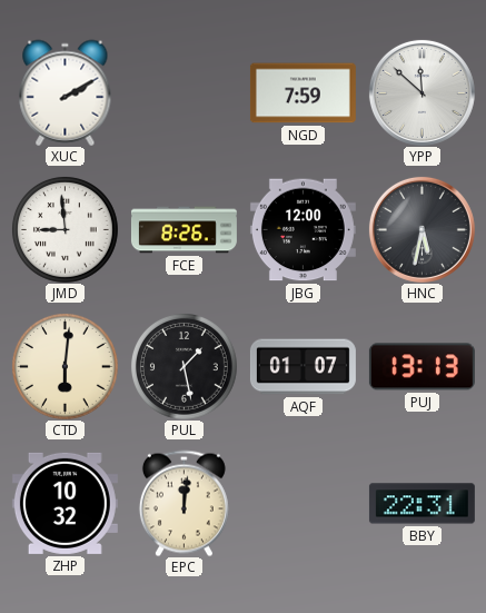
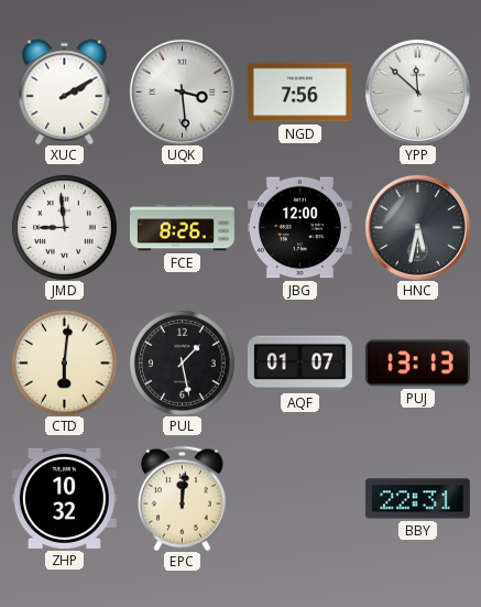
UQK: none -> 3:29
NGD: 7:59 -> 7:56
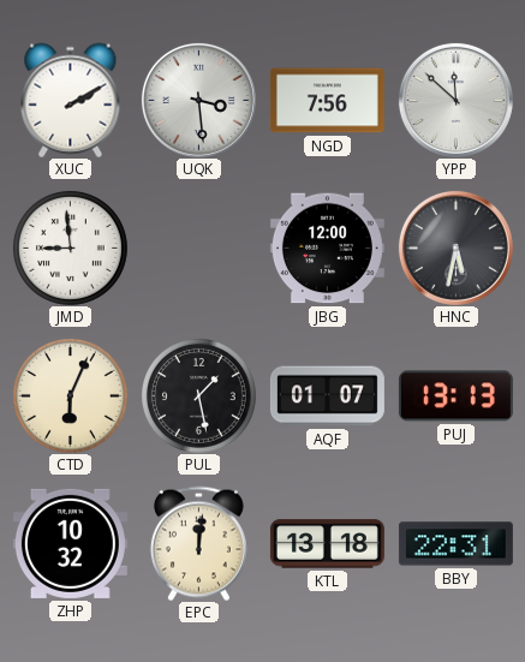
FCE: 8:26 -> none
CTD: 6:01 -> 6:04
KTL: none -> 13:18
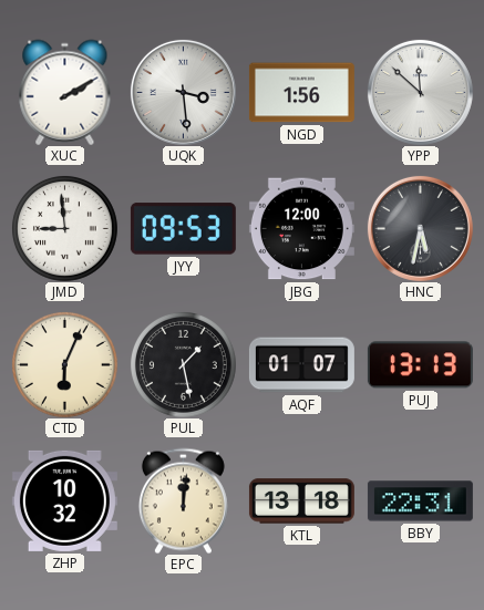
NGD: 7:56 -> 1:56
JYY: none -> 09:53
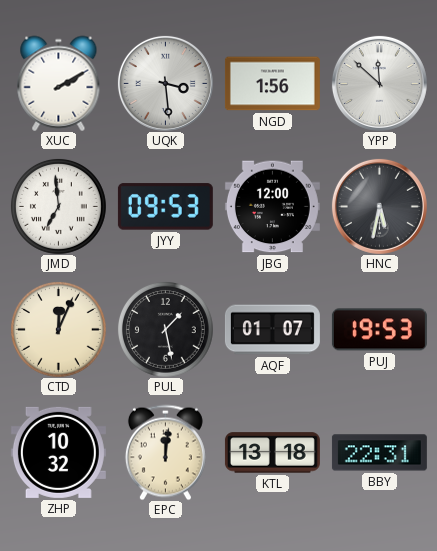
JMD: 8:59 -> 6:59
CTD: 6:04 -> 12:04
PUJ: 13:13 -> 19:53
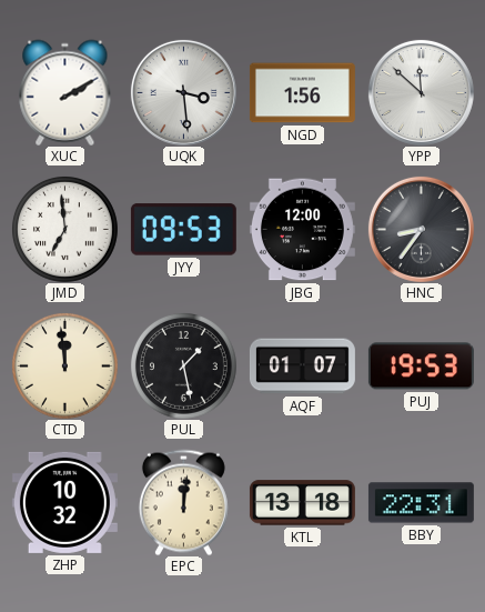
HNC: 5:32 -> 8:36
CTD: 12:04 -> 11:59
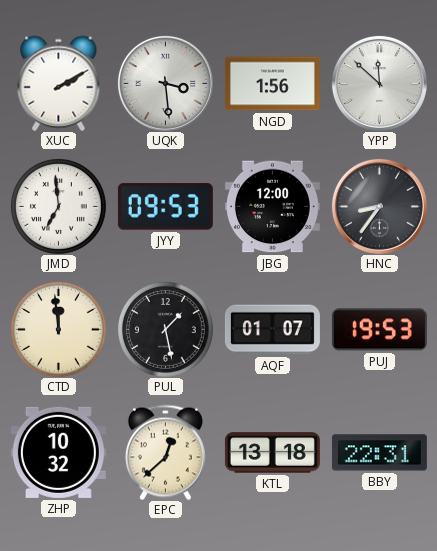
EPC: 12:01 -> 12:38
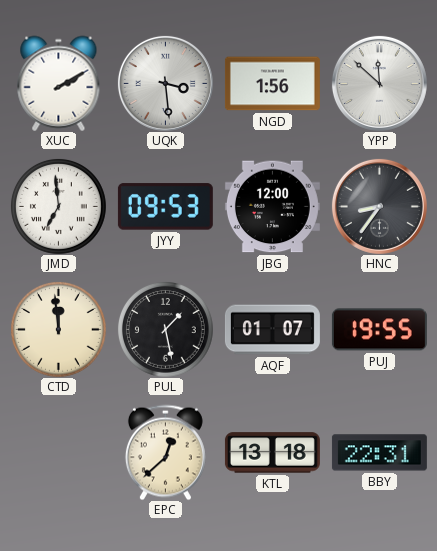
PUJ: 19:53 -> 19:55
ZHP: 10:32 -> none
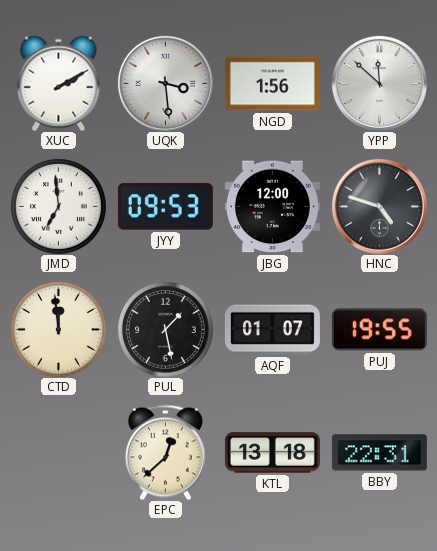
HNC: 8:36 -> 4:48
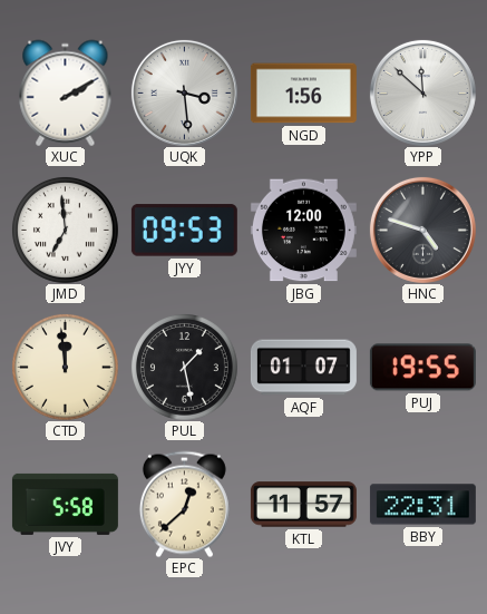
JVY: none -> 5:58
KTL: 13:18 -> 11:57
